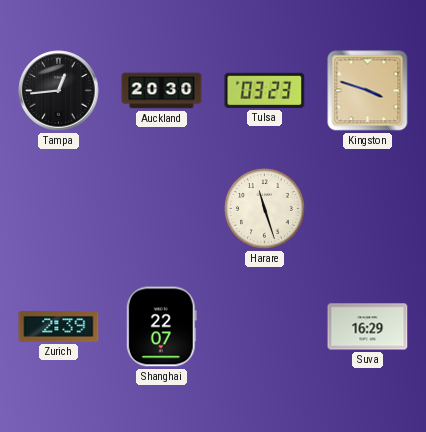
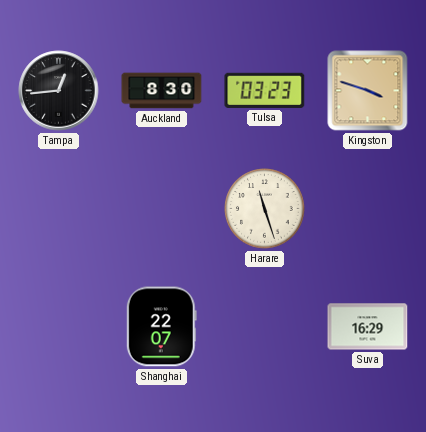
Auckland: 20:30 -> 8:30
Zurich: 2:39 -> none
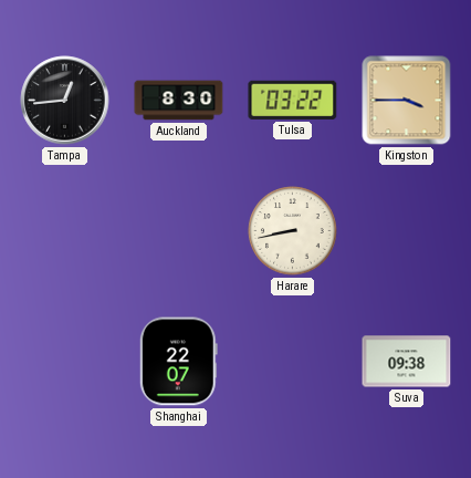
Tulsa: 03:23 -> 03:22
Kingston: 3:48 -> 3:45
Harare: 11:27 -> 8:43
Suva: 16:29 -> 09:38
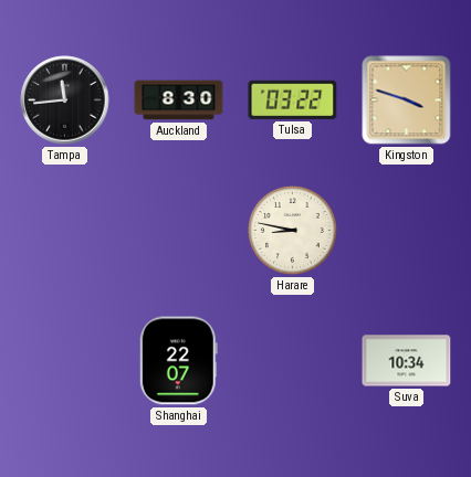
Tampa: 12:44 -> 11:44
Kingston: 3:45 -> 3:48
Harare: 8:43 -> 8:47
Suva: 09:38 -> 10:34
